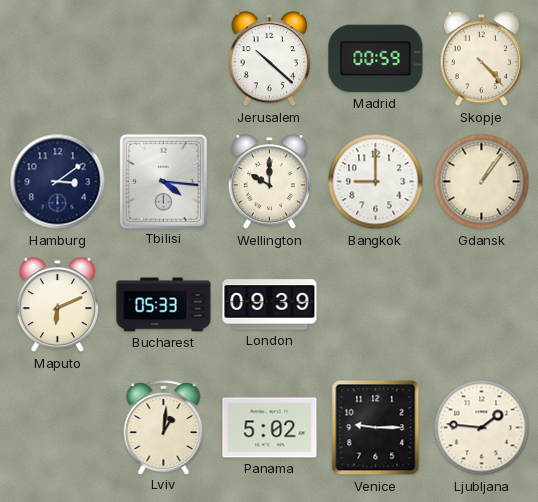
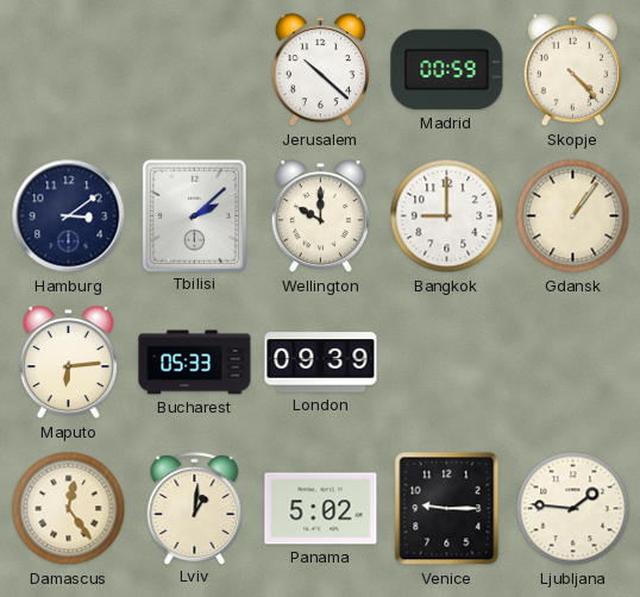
Tbilisi: 4:16 -> 2:08
Maputo: 6:11 -> 6:14
Damascus: none -> 12:24
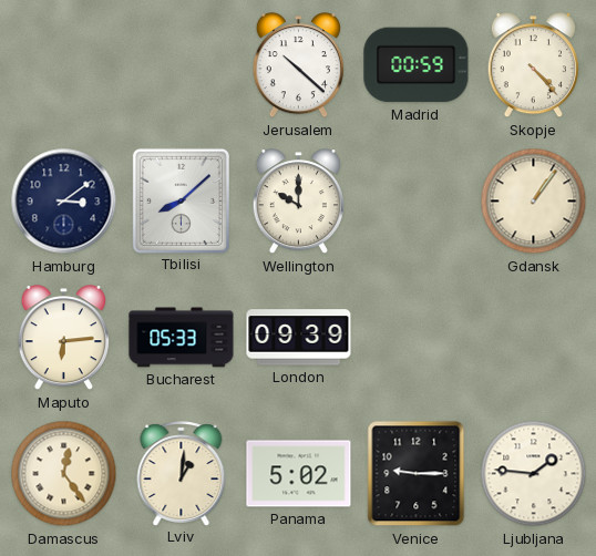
Tbilisi: 2:08 -> 8:08
Bangkok: 9:00 -> none
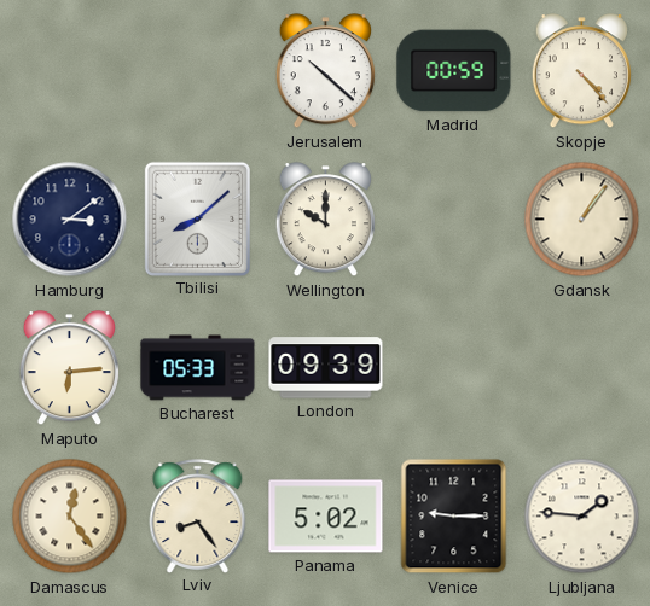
Lviv: 1:01 -> 8:24
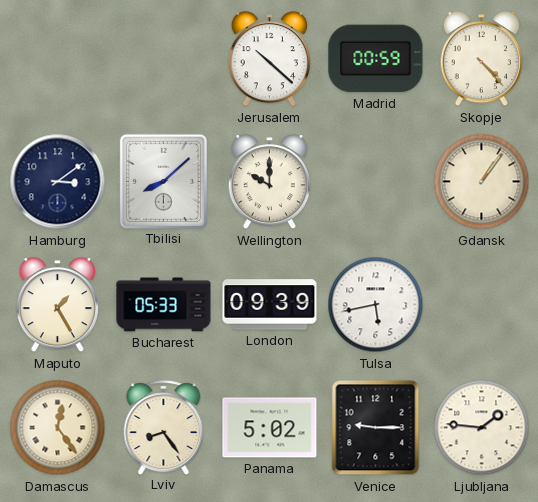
Maputo: 6:14 -> 1:25
Tulsa: none -> 5:43
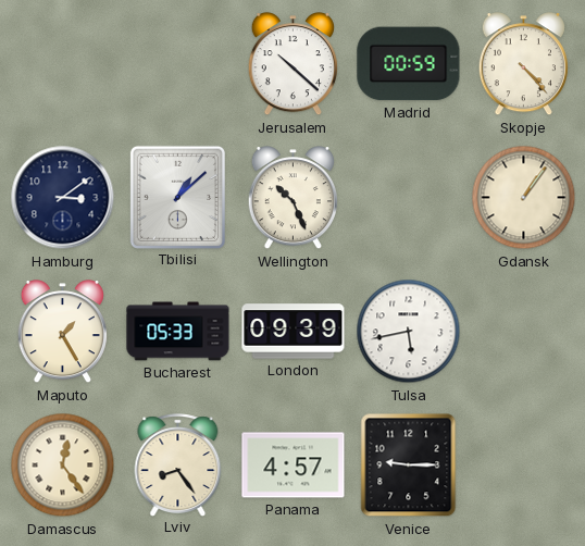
Tbilisi: 8:08 -> 1:08
Wellington: 10:00 -> 10:26
Panama: 5:02 -> 4:57
Ljubljana: 1:46 -> none
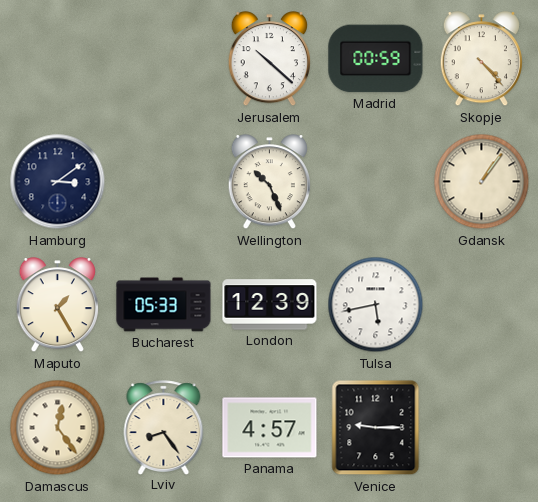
Tbilisi: 1:08 -> none
London: 09:39 -> 12:39
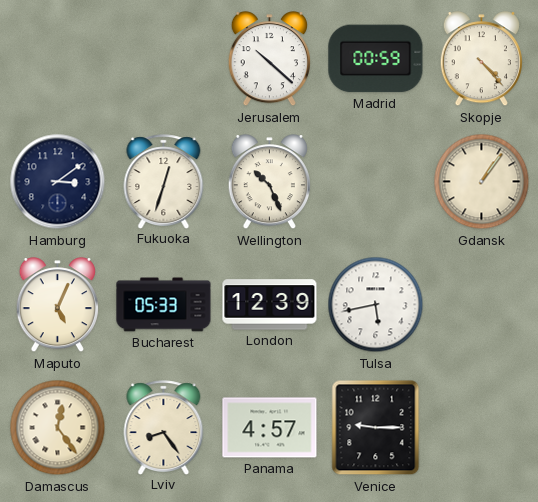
Fukuoka: none -> 12:33
Maputo: 1:25 -> 5:04
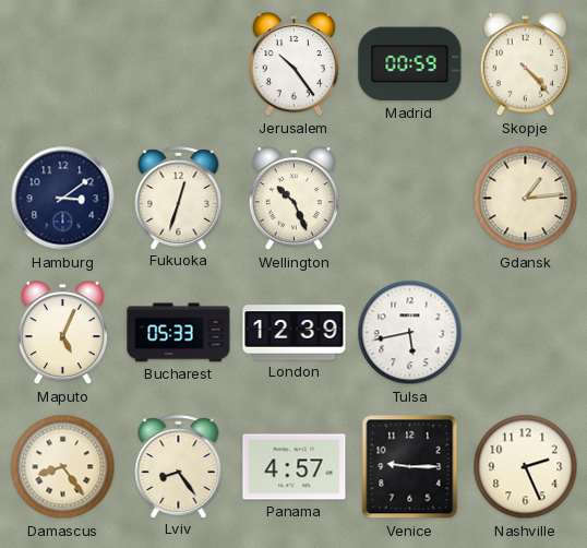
Jerusalem: 10:22 -> 10:24
Gdansk: 1:06 -> 1:14
Damascus: 12:24 -> 8:24
Nashville: none -> 2:26
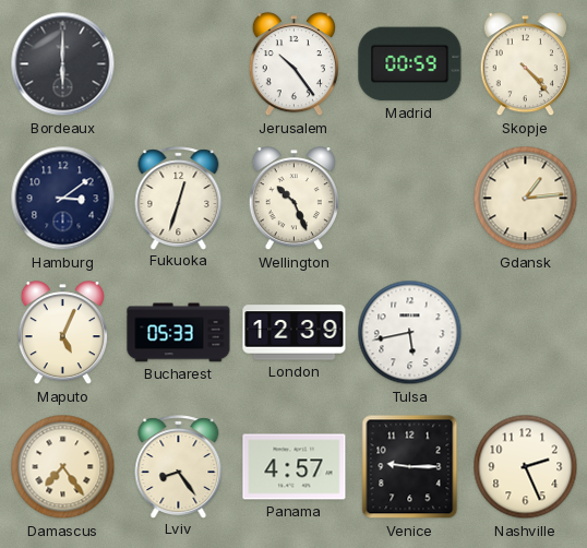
Bordeaux: none -> 6:00
Damascus: 8:24 -> 7:24
